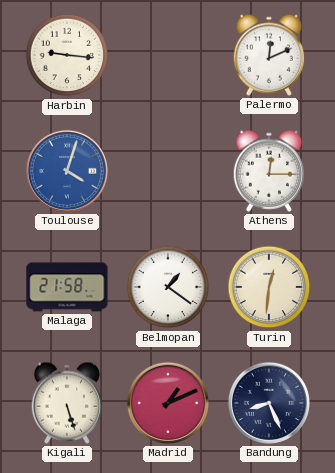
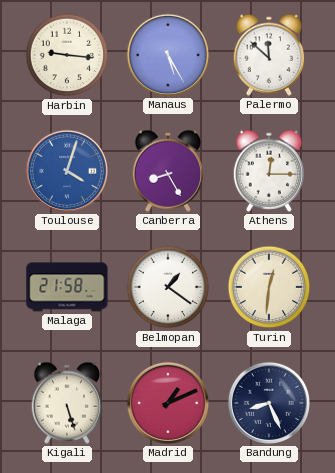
Manaus: none -> 5:25
Palermo: 12:11 -> 11:52
Canberra: none -> 8:25
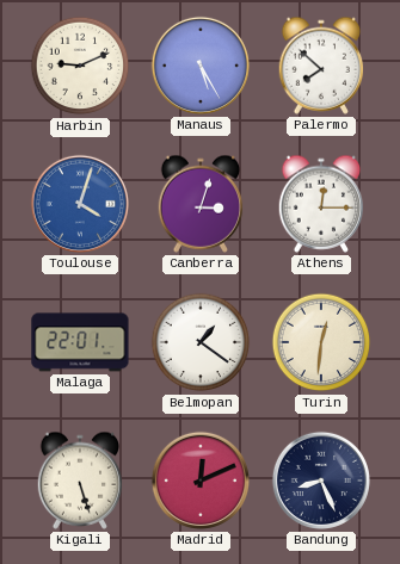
Harbin: 9:16 -> 9:11
Palermo: 11:52 -> 7:52
Canberra: 8:25 -> 3:03
Malaga: 21:58 -> 22:01
Madrid: 1:11 -> 12:11
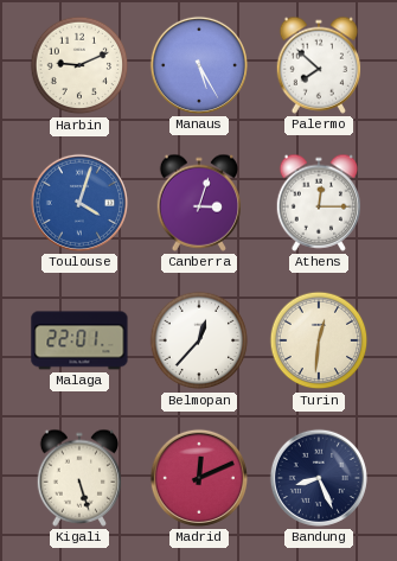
Belmopan: 1:21 -> 12:37
